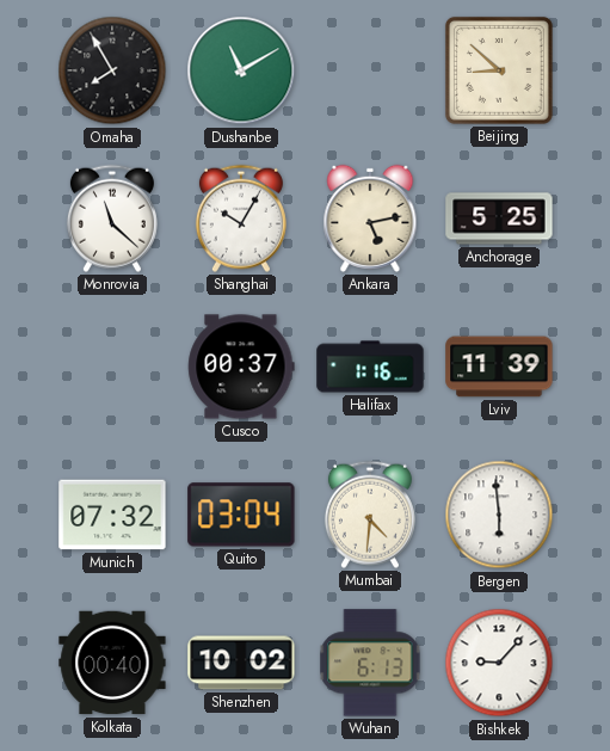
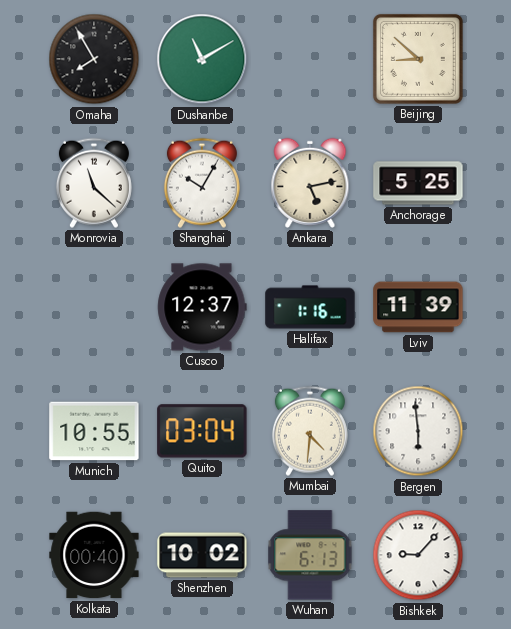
Cusco: 00:37 -> 12:37
Munich: 07:32 -> 10:55
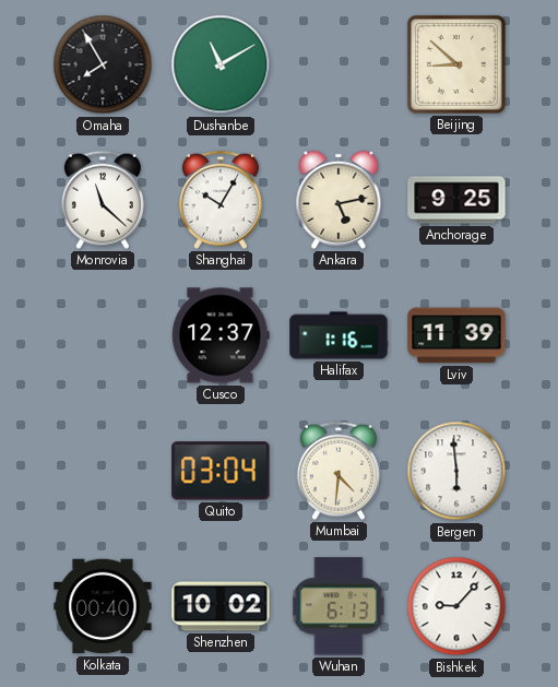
Anchorage: 5:25 -> 9:25
Munich: 10:55 -> none
